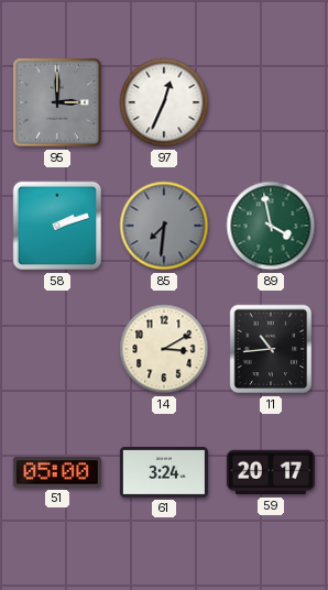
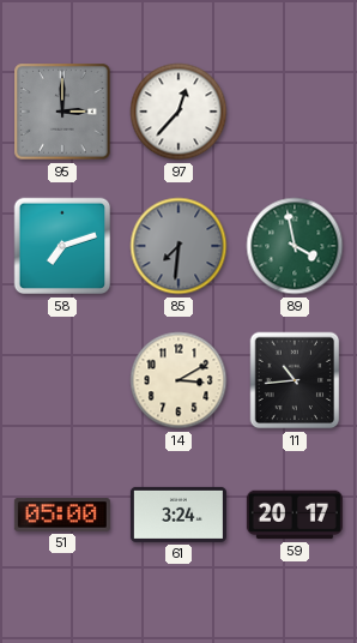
97: 12:34 -> 12:37
58: 2:12 -> 7:12
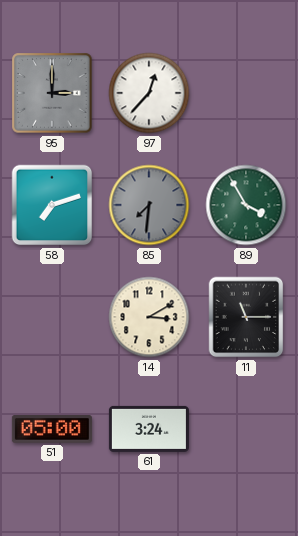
89: 3:58 -> 3:55
11: 10:44 -> 11:15
59: 20:17 -> none
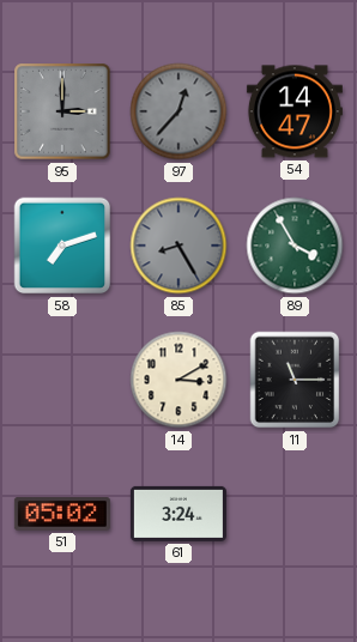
97 dial: white -> grey
54: none -> 14:47
85: 7:31 -> 8:25
51: 05:00 -> 05:02
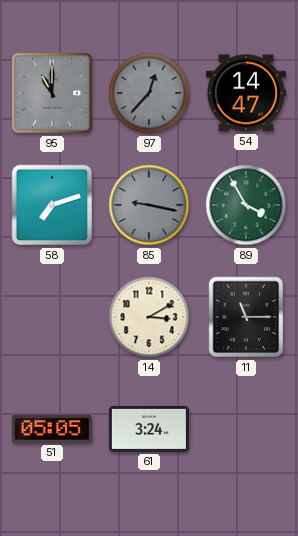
95: 3:00 -> 11:00
85: 8:25 -> 9:17
51: 05:02 -> 05:05
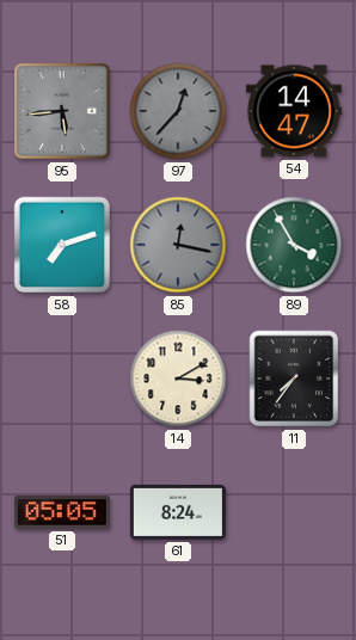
95: 11:00 -> 5:44
85: 9:17 -> 12:17
11: 11:15 -> 7:36
61: 3:24 -> 8:24
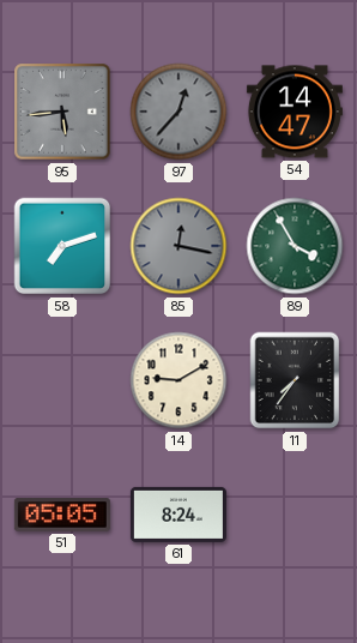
14: 3:10 -> 9:10
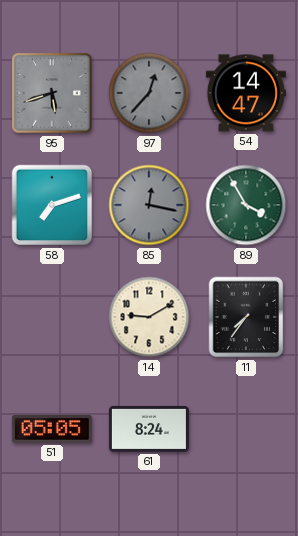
95: 5:44 -> 5:42
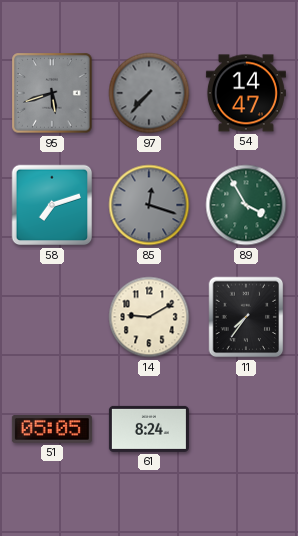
97: 12:37 -> 7:37
85: 12:17 -> 12:18
